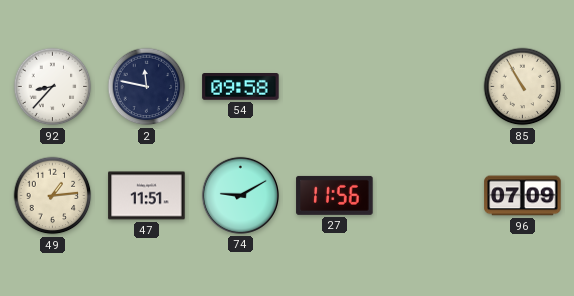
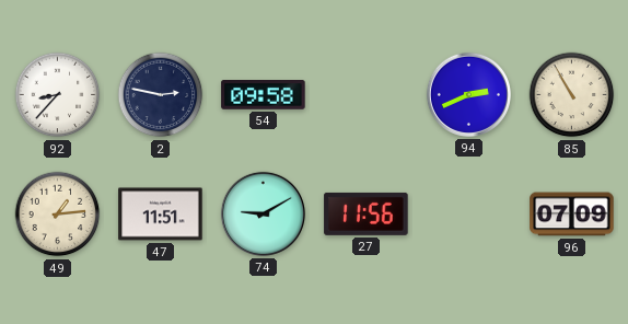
2: 11:47 -> 2:47
94: none -> 2:41
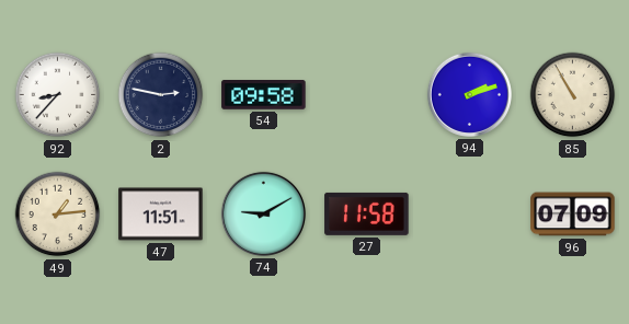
94: 2:41 -> 2:12
27: 11:56 -> 11:58
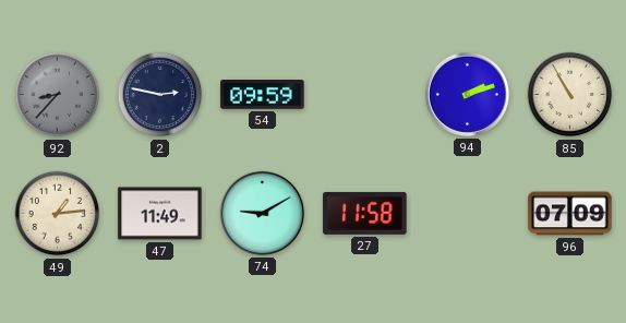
92 dial: white -> grey
54: 09:58 -> 09:59
47: 11:51 -> 11:49
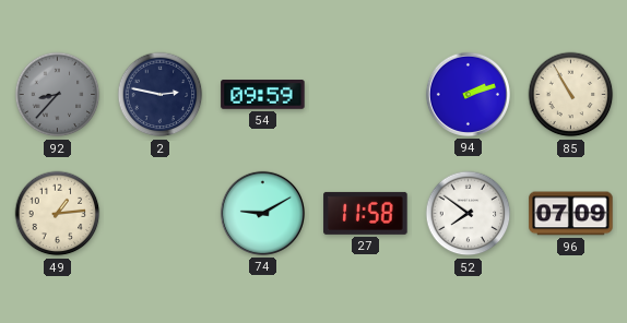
47: 11:49 -> none
52: none -> 7:51
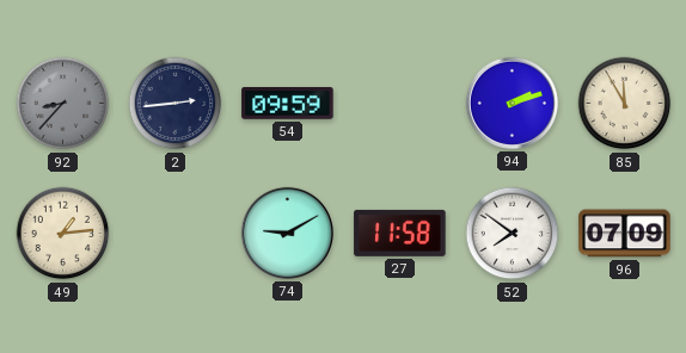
2: 2:47 -> 2:44
85: 10:55 -> 11:55
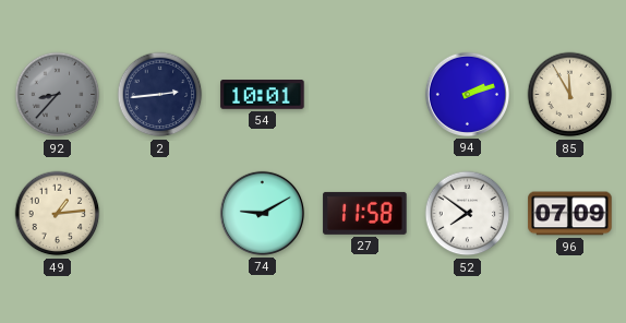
54: 09:59 -> 10:01
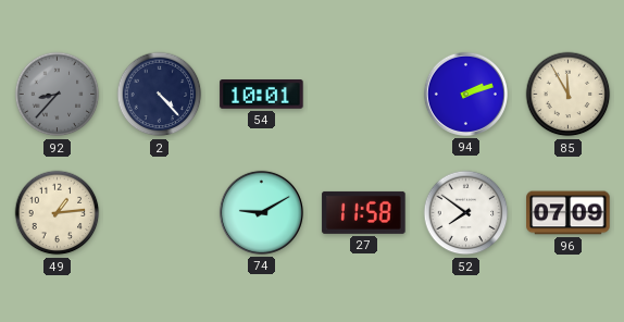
2: 2:44 -> 4:23
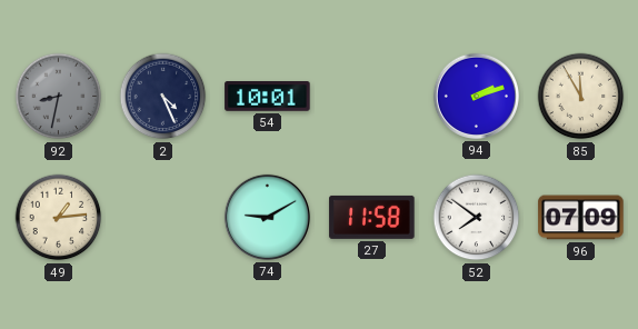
92: 8:37 -> 8:32
2: 4:23 -> 4:26
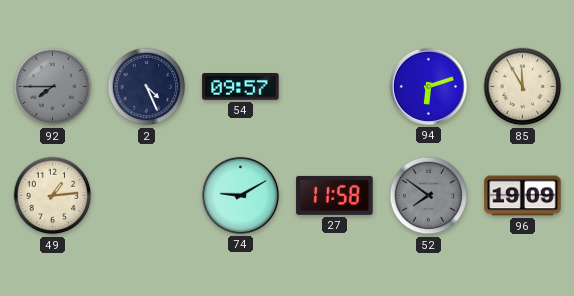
92: 8:32 -> 7:45
54: 10:01 -> 09:57
94: 2:12 -> 6:12
52 dial: white -> grey
96: 07:09 -> 19:09
